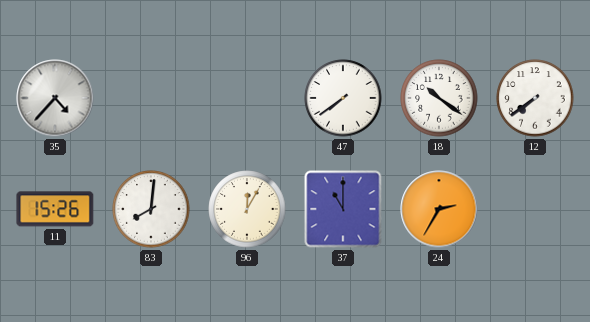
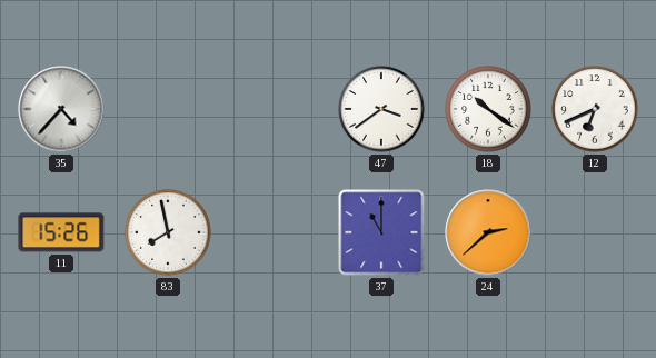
47: 7:39 -> 3:39
12: 7:39 -> 6:41
83: 8:01 -> 7:58
96: 12:05 -> none
24: 2:35 -> 2:38
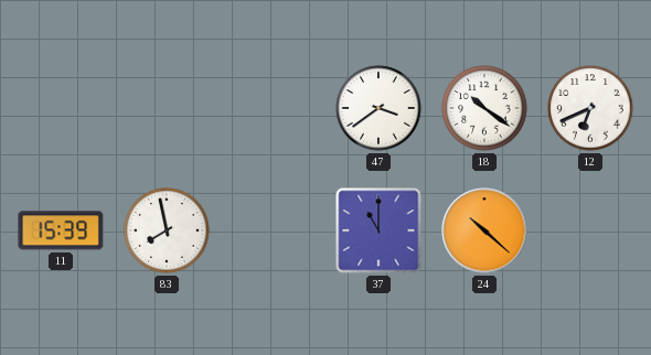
35: 4:37 -> none
11: 15:26 -> 15:39
24: 2:38 -> 10:22
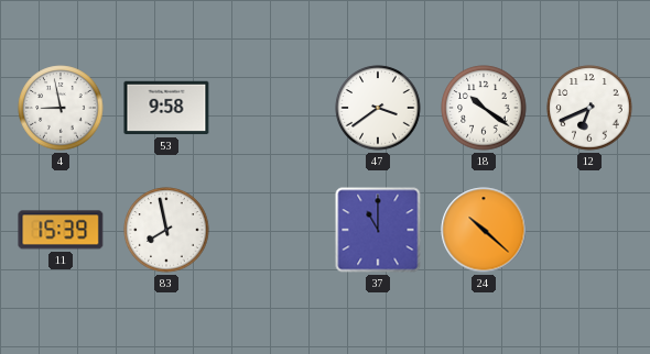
4: none -> 8:58
53: none -> 9:58
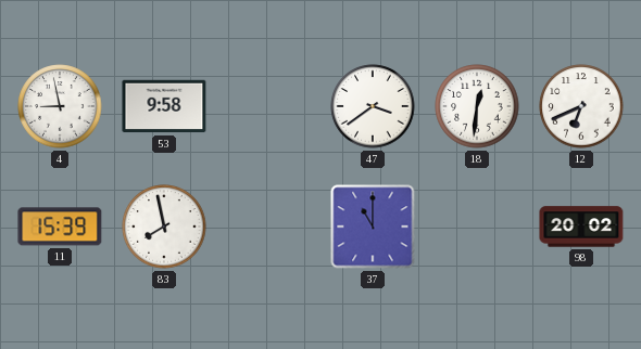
18: 10:21 -> 12:31
24: 10:22 -> none
98: none -> 20:02
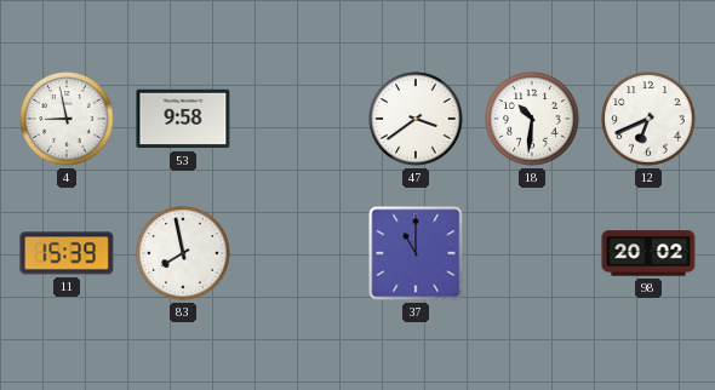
18: 12:31 -> 10:31
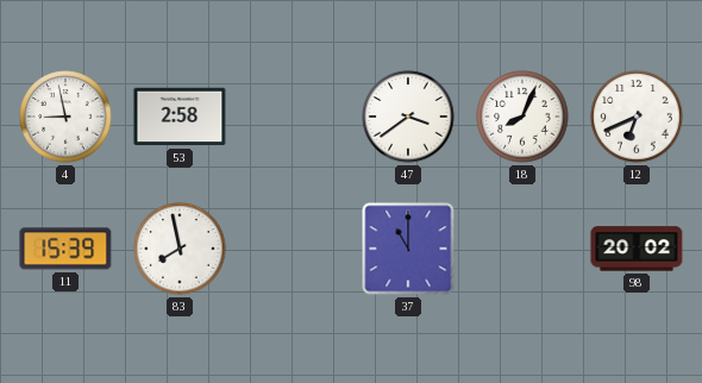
53: 9:58 -> 2:58
18: 10:31 -> 8:04
